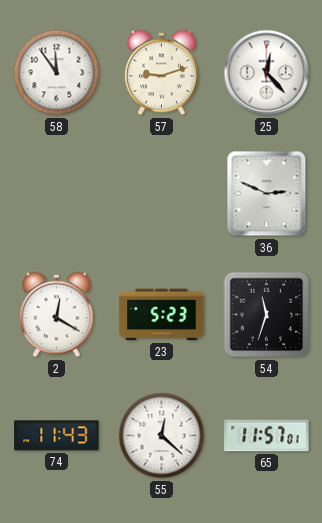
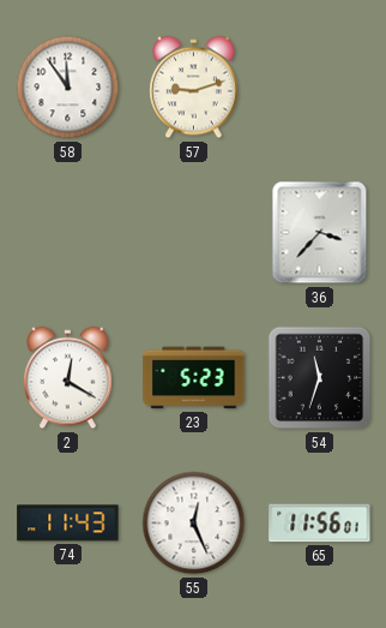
25: 12:23 -> none
36: 2:49 -> 3:37
55: 12:22 -> 12:26
65: 11:57 -> 11:56
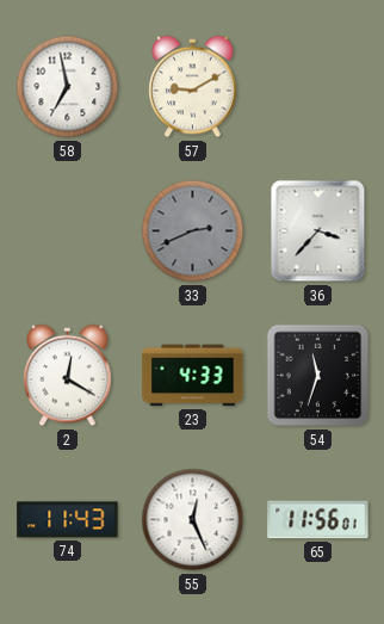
58: 11:54 -> 6:58
57: 9:12 -> 9:10
33: none -> 2:41
23: 5:23 -> 4:33
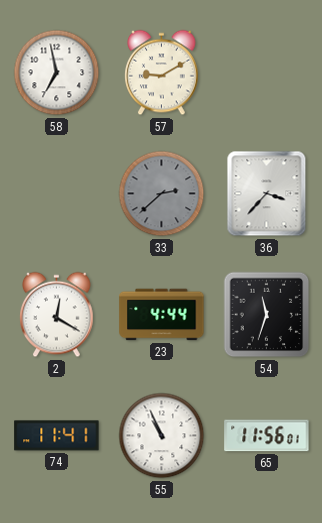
33: 2:41 -> 2:38
23: 4:33 -> 4:44
74: 11:43 -> 11:41
55: 12:26 -> 10:56
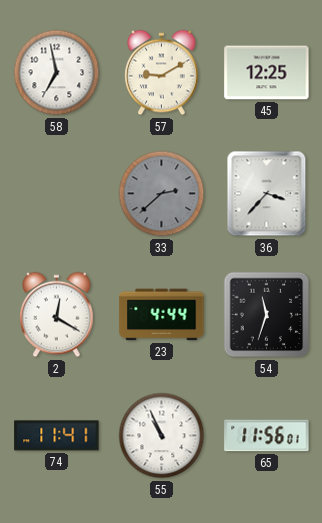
45: none -> 12:25
